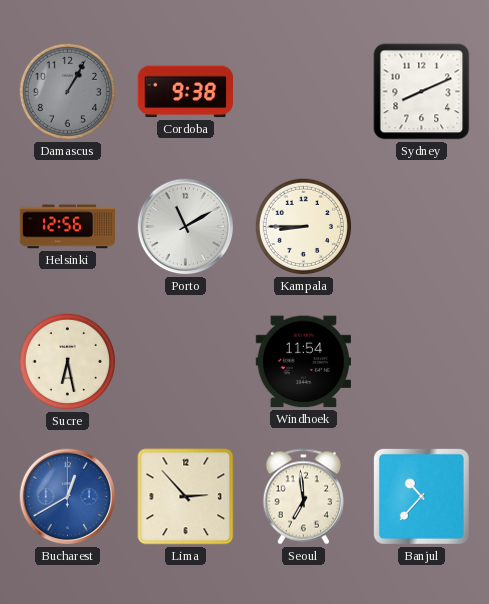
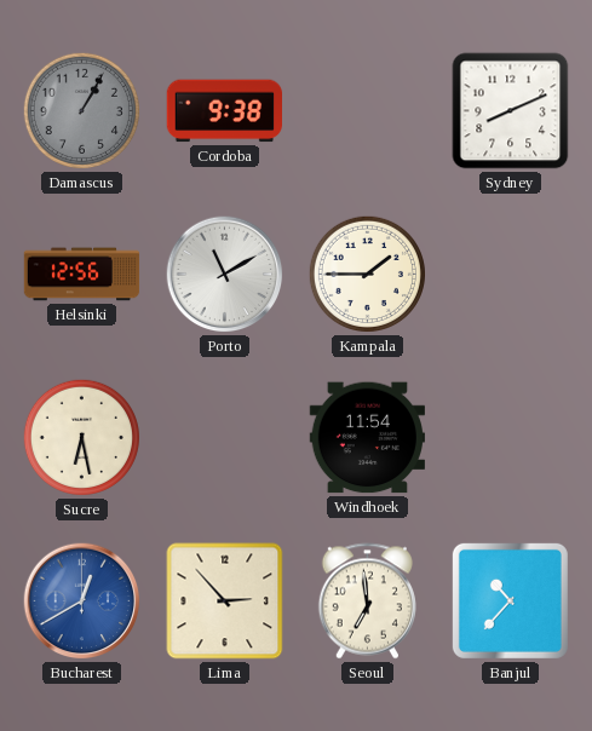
Kampala: 8:45 -> 1:45
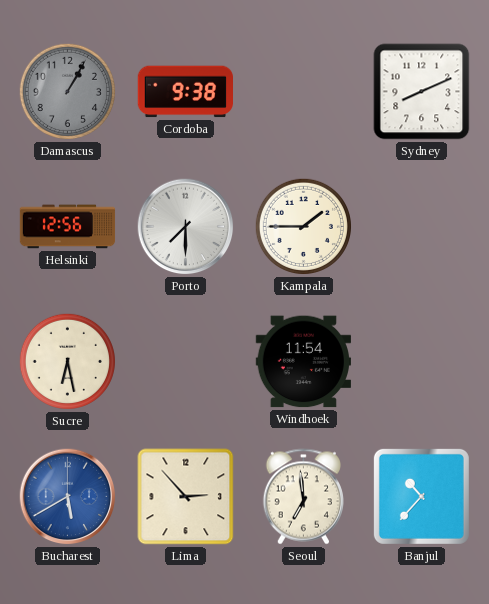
Porto: 11:10 -> 7:30
Bucharest: 12:40 -> 5:40
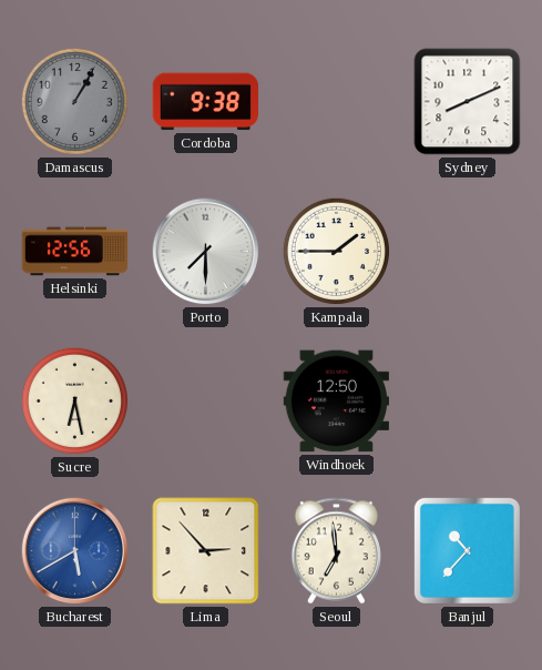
Windhoek: 11:54 -> 12:50
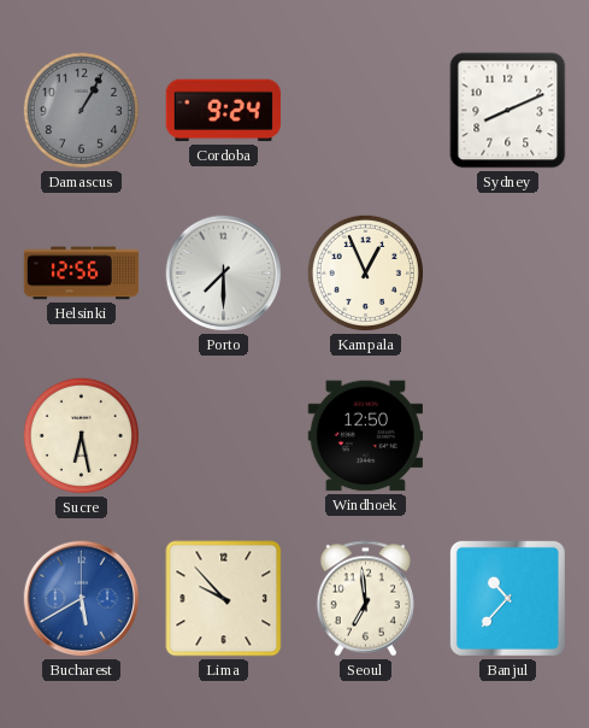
Cordoba: 9:38 -> 9:24
Kampala: 1:45 -> 12:56
Lima: 2:53 -> 9:53
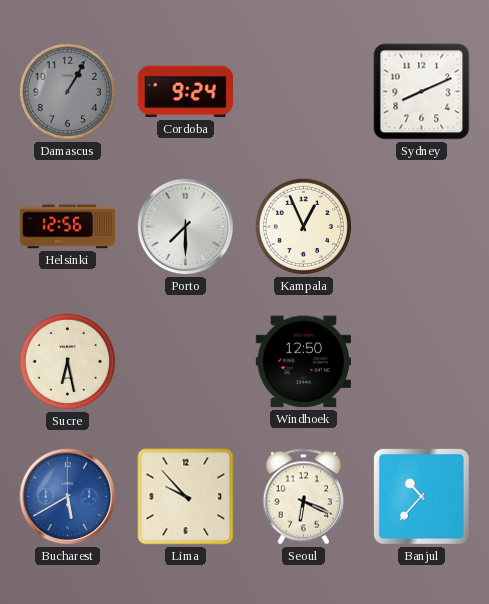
Seoul: 6:59 -> 6:19
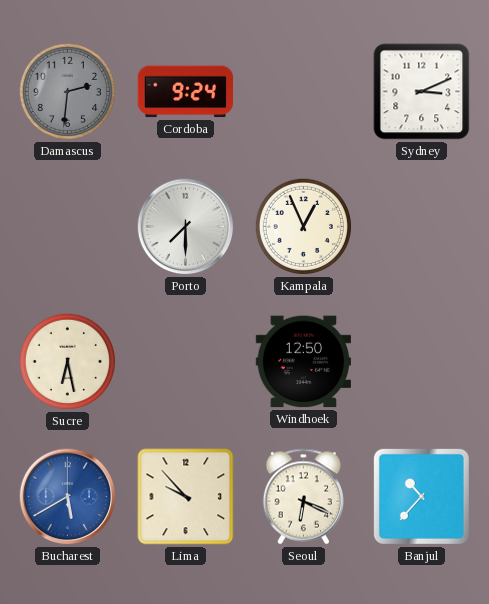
Damascus: 1:05 -> 2:31
Sydney: 8:11 -> 3:11
Helsinki: 12:56 -> none
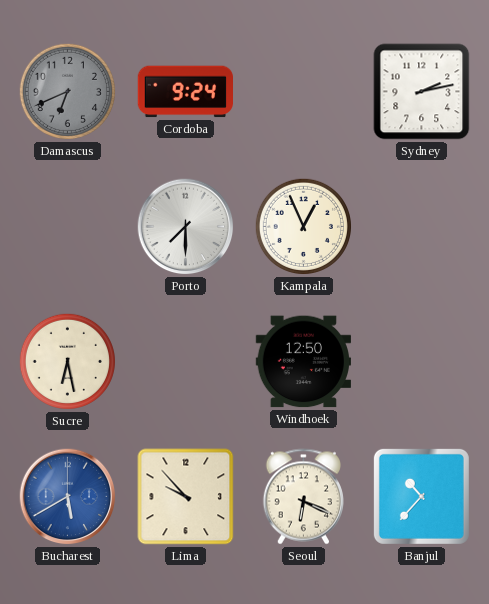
Damascus: 2:31 -> 6:41
Sydney: 3:11 -> 2:13
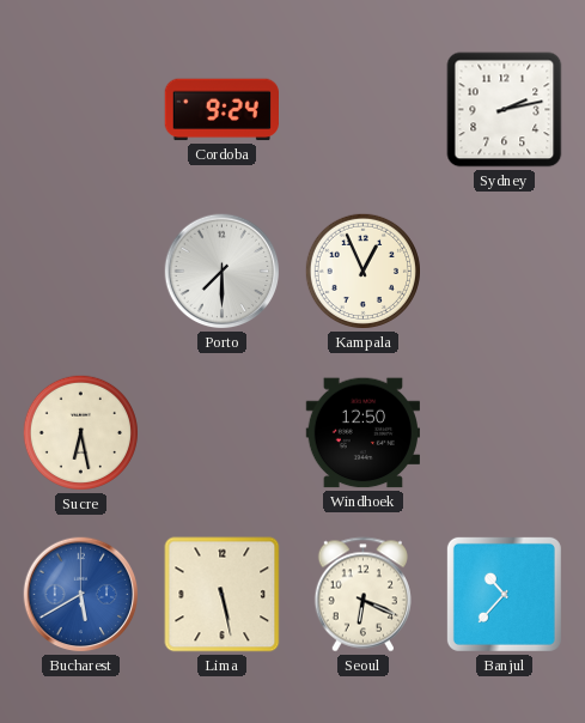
Damascus: 6:41 -> none
Lima: 9:53 -> 5:28
